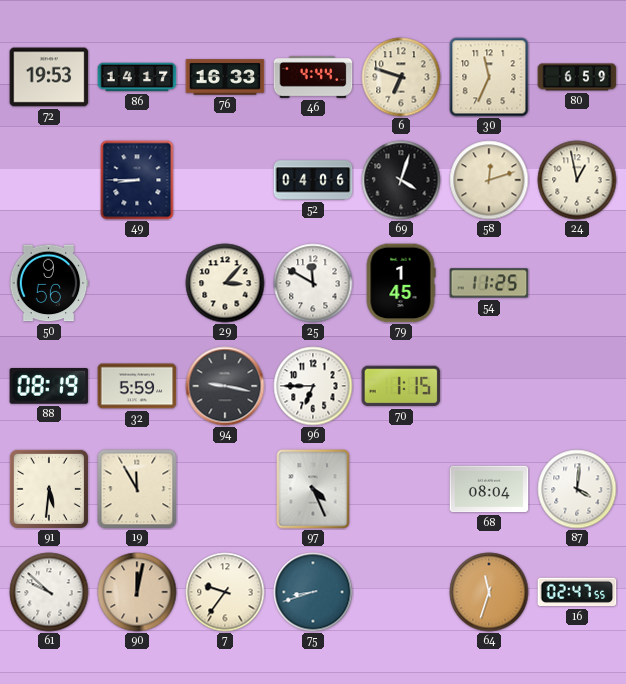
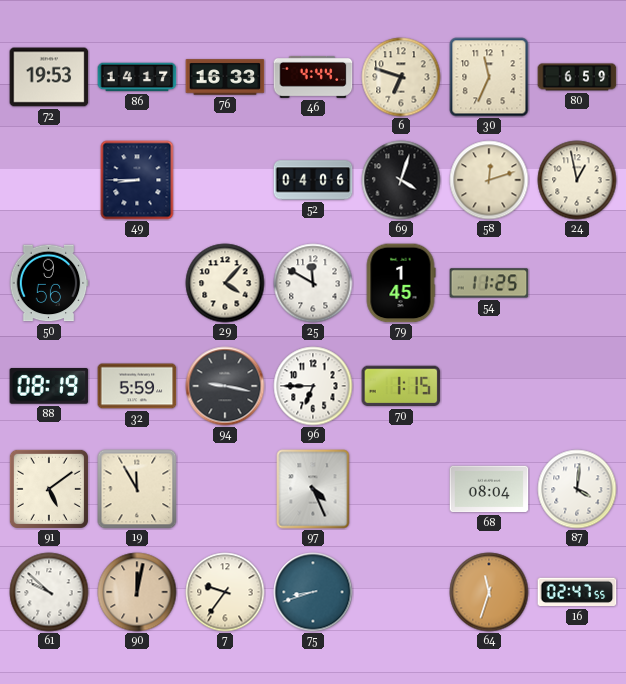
29: 3:07 -> 4:07
91: 5:31 -> 5:09
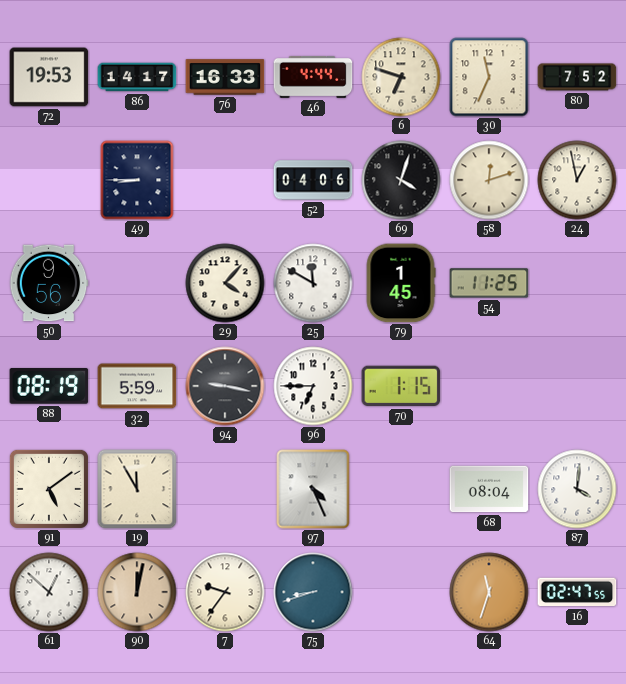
80: 6:59 -> 7:52
61: 9:52 -> 12:52
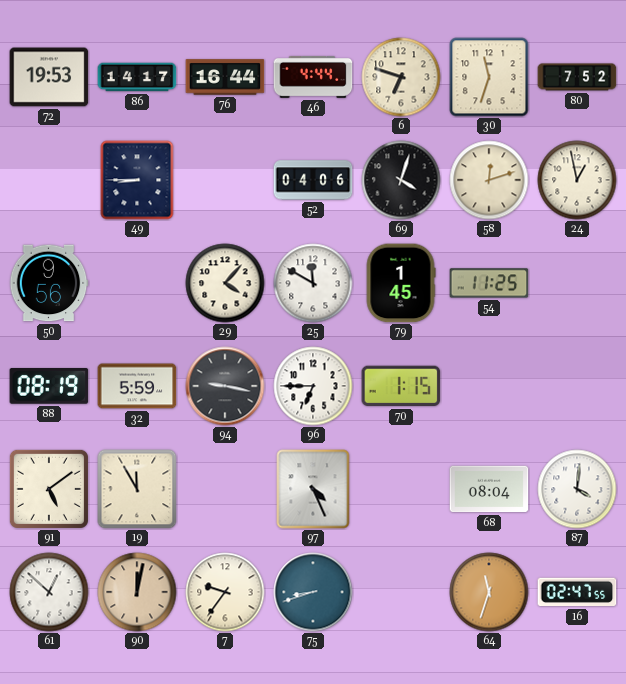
76: 16:33 -> 16:44
30: 11:34 -> 11:33
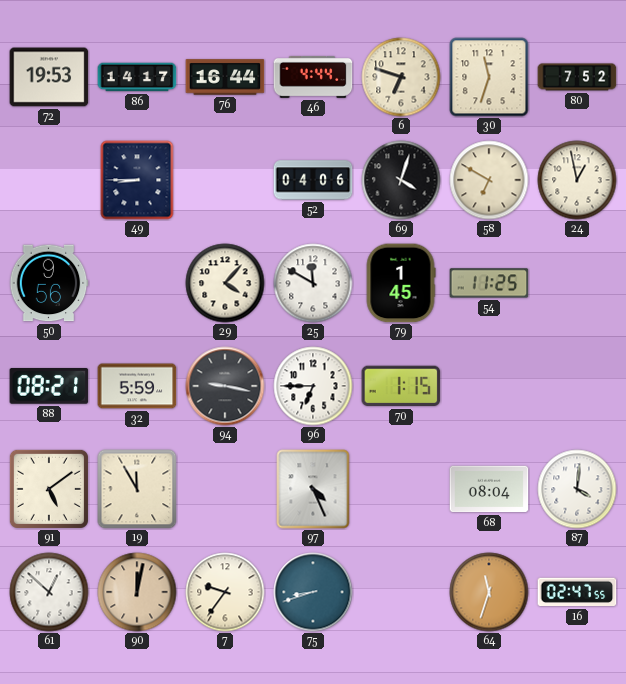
58: 12:12 -> 6:50
88: 08:19 -> 08:21
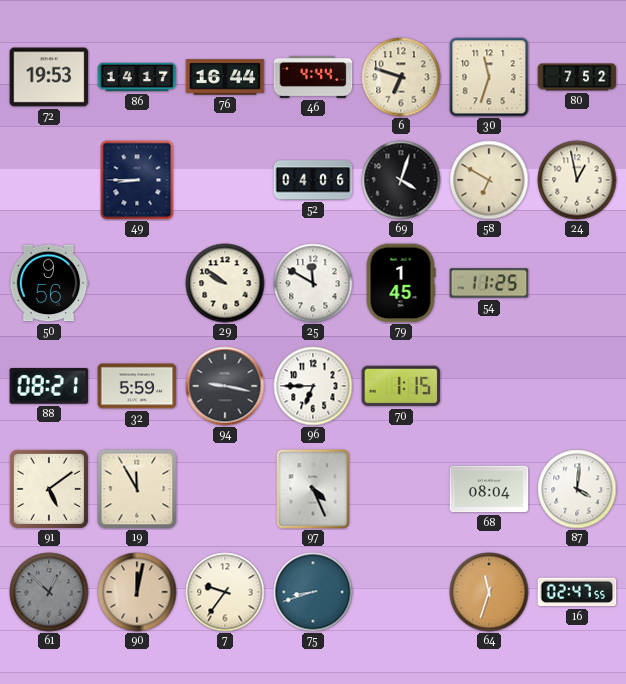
29: 4:07 -> 9:51
61 dial: white -> grey
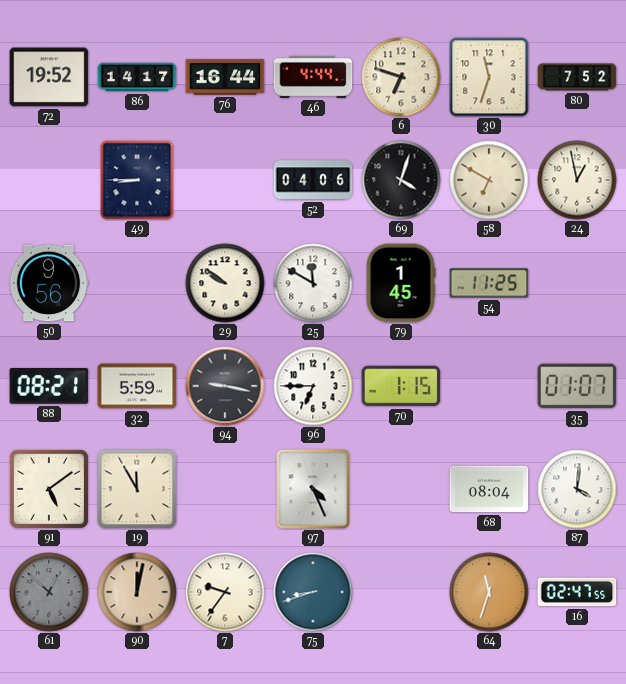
72: 19:53 -> 19:52
35: none -> 01:07
